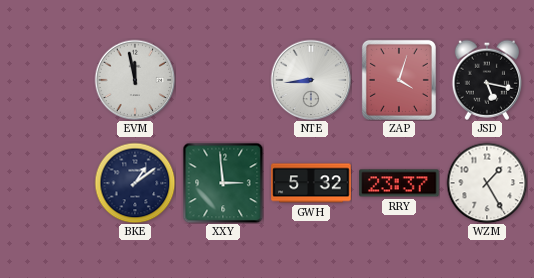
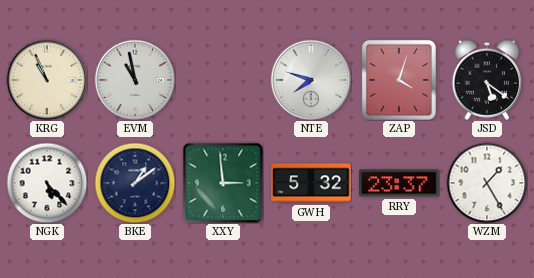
KRG: none -> 10:56
EVM: 11:58 -> 10:58
NTE: 8:44 -> 7:48
JSD: 5:17 -> 5:21
NGK: none -> 5:23
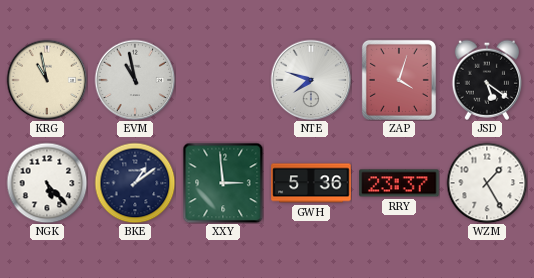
KRG: 10:56 -> 10:58
GWH: 5:32 -> 5:36
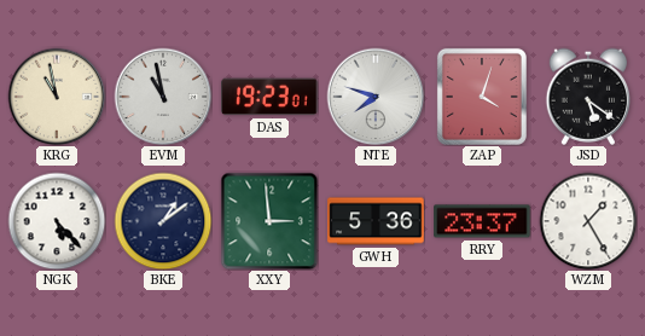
DAS: none -> 19:23
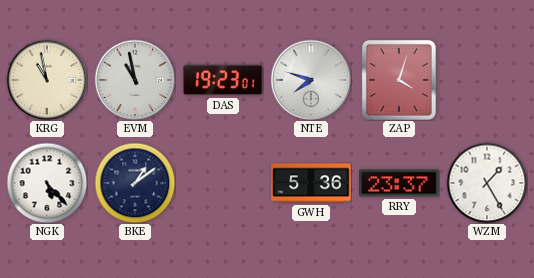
JSD: 5:21 -> none
XXY: 2:59 -> none
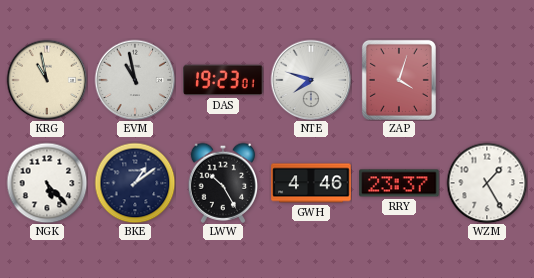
LWW: none -> 10:25
GWH: 5:36 -> 4:46
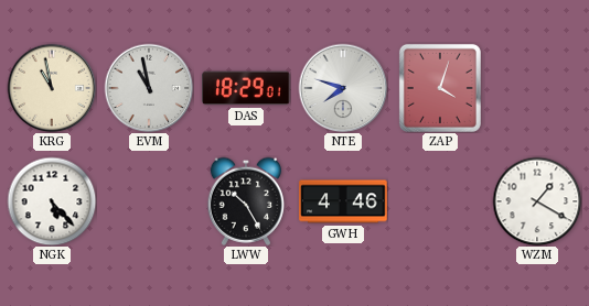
DAS: 19:23 -> 18:29
BKE: 1:09 -> none
RRY: 23:37 -> none
WZM: 1:25 -> 1:20
